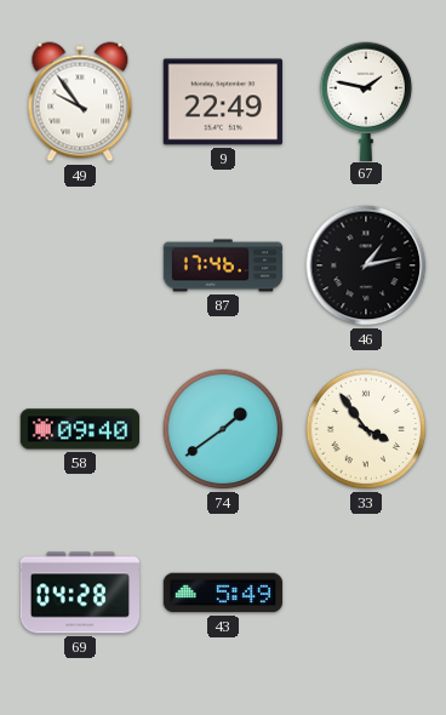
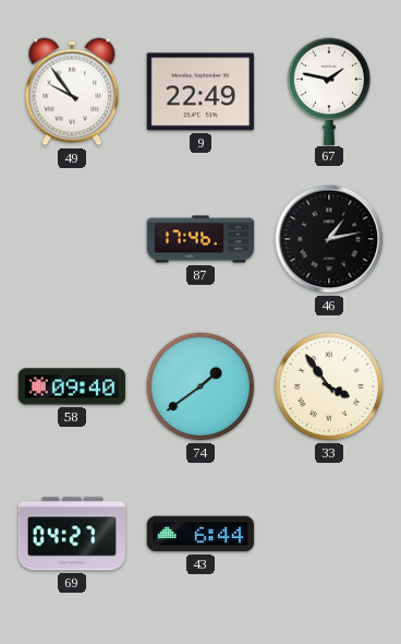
69: 04:28 -> 04:27
43: 5:49 -> 6:44
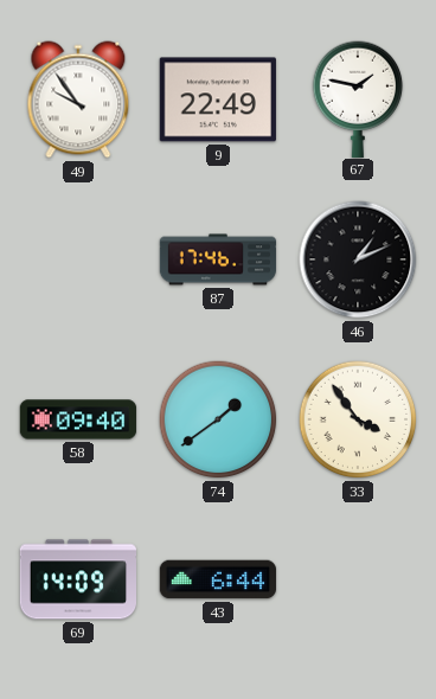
46: 1:13 -> 1:11
69: 04:27 -> 14:09
